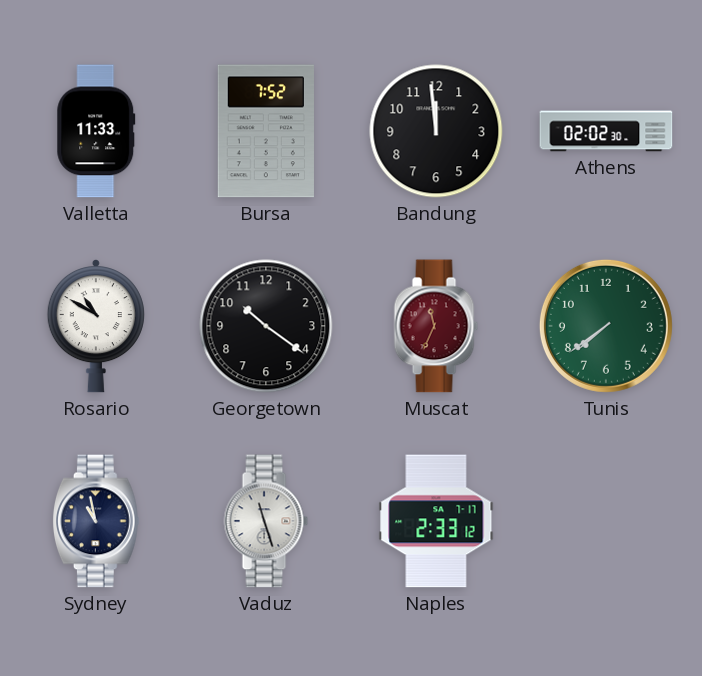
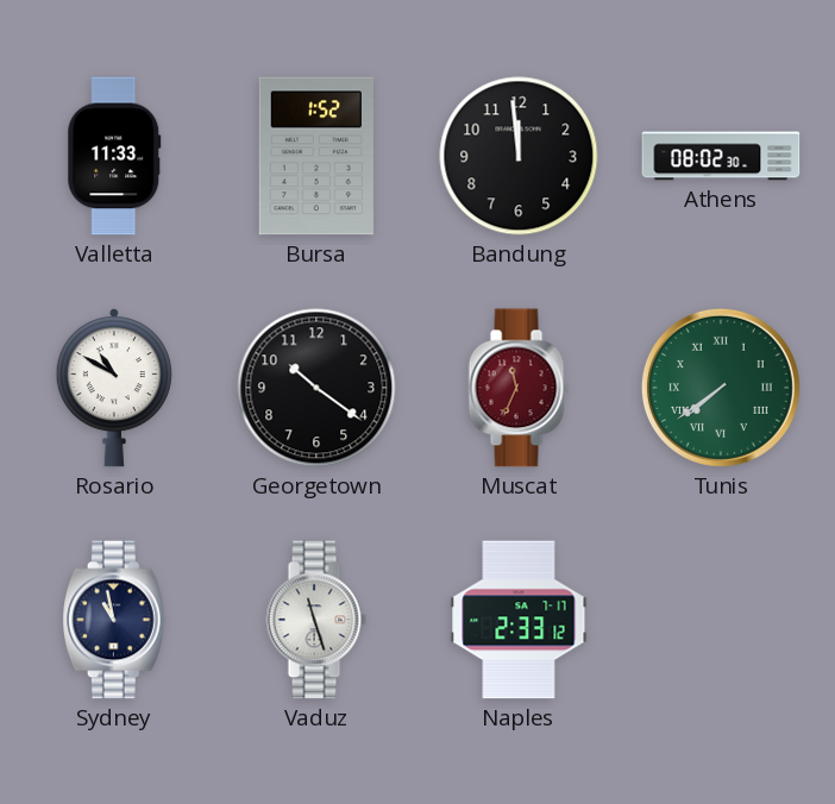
Bursa: 7:52 -> 1:52
Athens: 02:02 -> 08:02
Tunis numerals: Arabic -> Roman
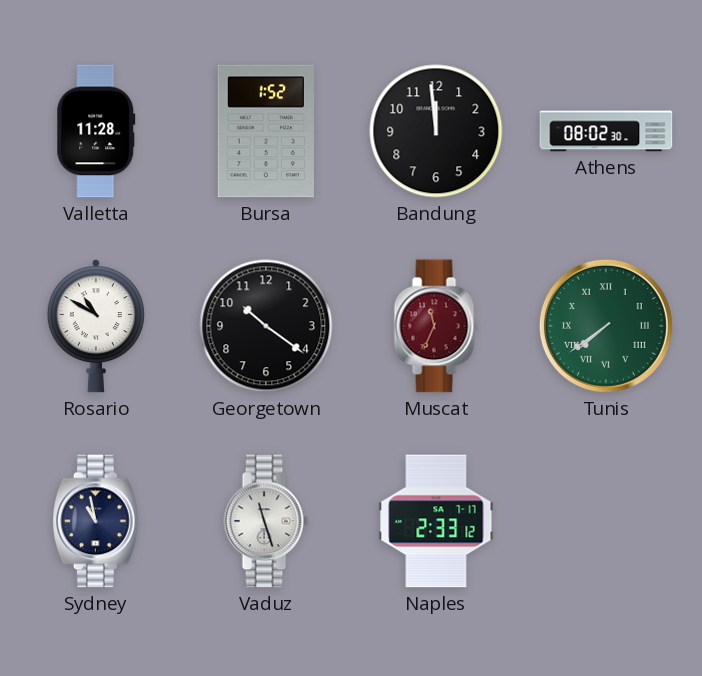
Valletta: 11:33 -> 11:28
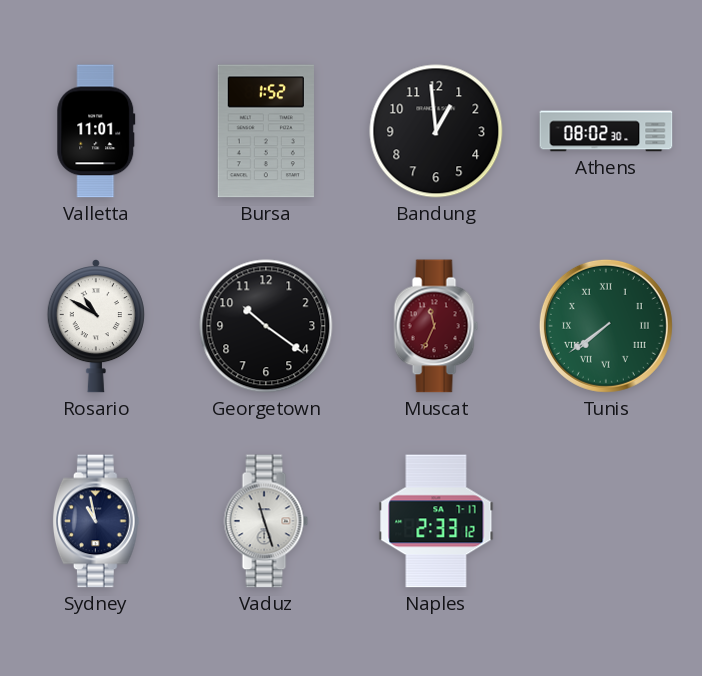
Valletta: 11:28 -> 11:01
Bandung: 11:59 -> 12:59
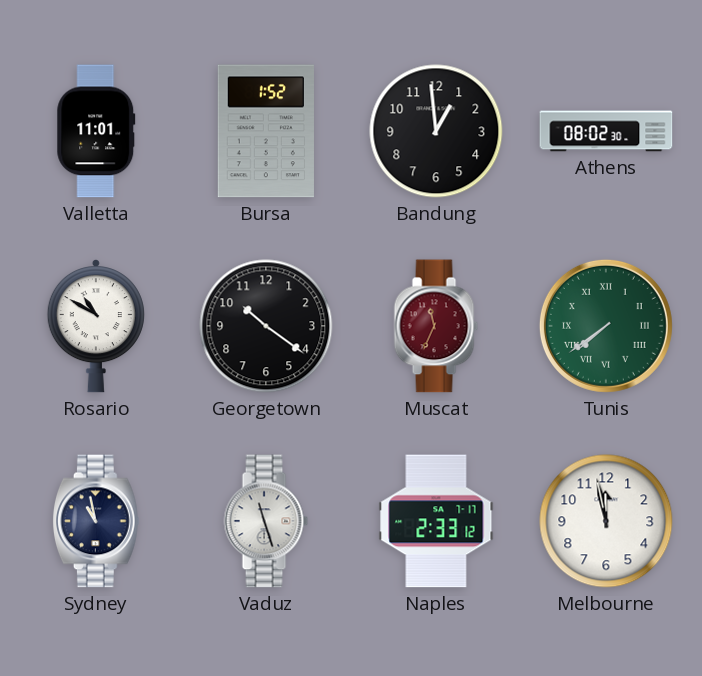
Melbourne: none -> 11:58
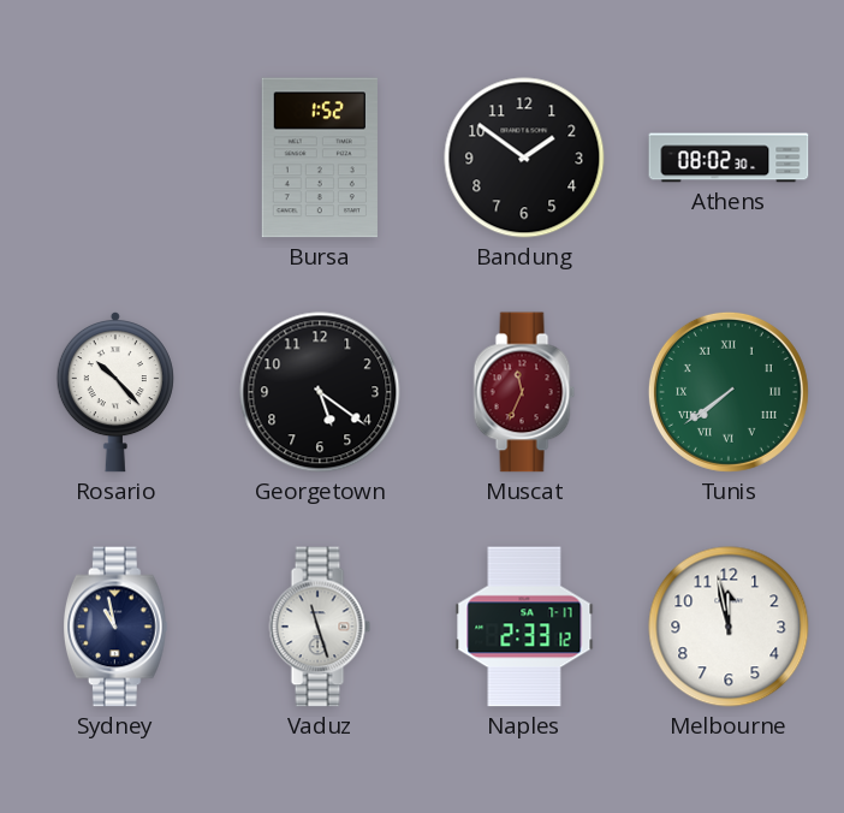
Valletta: 11:01 -> none
Bandung: 12:59 -> 1:51
Rosario: 10:50 -> 10:23
Georgetown: 10:21 -> 5:21
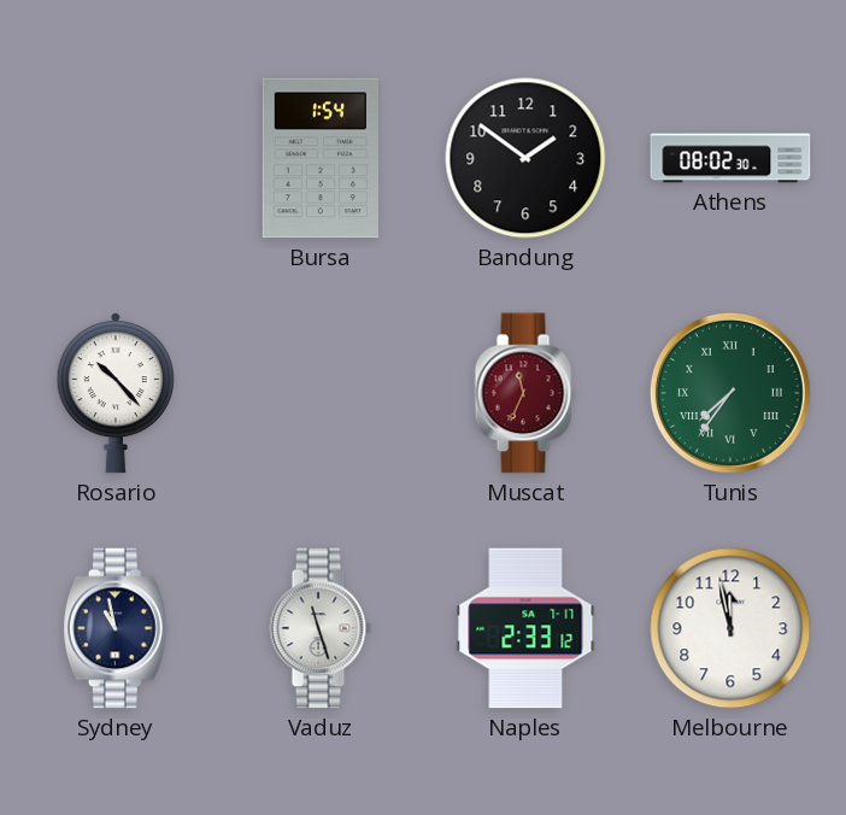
Bursa: 1:52 -> 1:54
Georgetown: 5:21 -> none
Tunis: 7:39 -> 7:36
